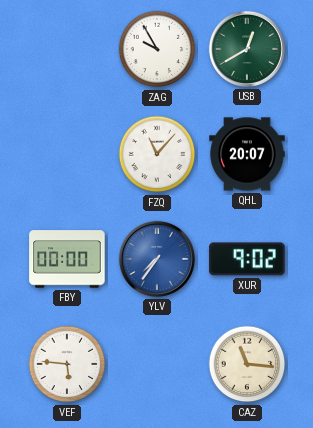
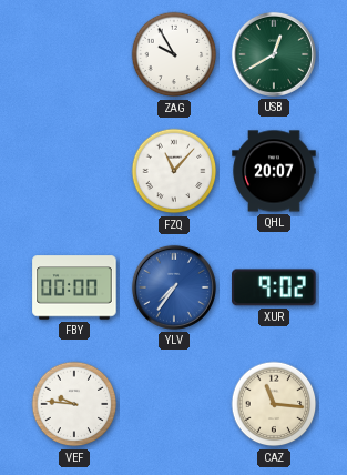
VEF: 5:46 -> 9:46
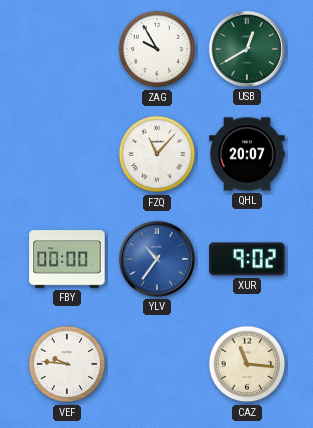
YLV: 7:36 -> 10:36
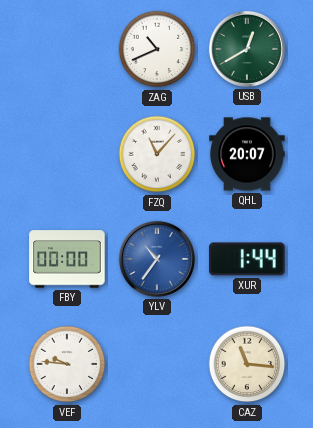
ZAG: 9:55 -> 10:41
XUR: 9:02 -> 1:44
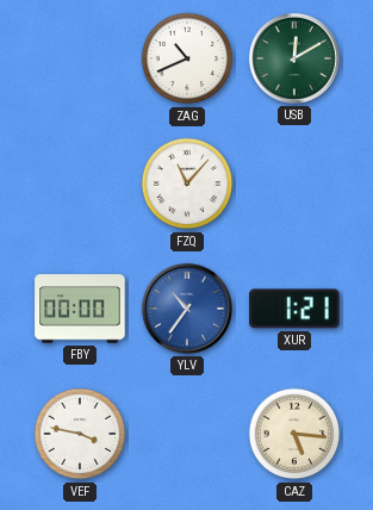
USB: 12:40 -> 12:10
QHL: 20:07 -> none
XUR: 1:44 -> 1:21
VEF: 9:46 -> 3:47
CAZ: 11:16 -> 5:16
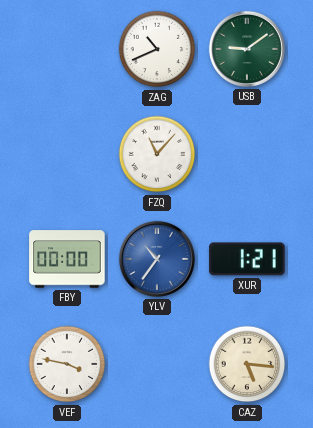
USB: 12:10 -> 9:09
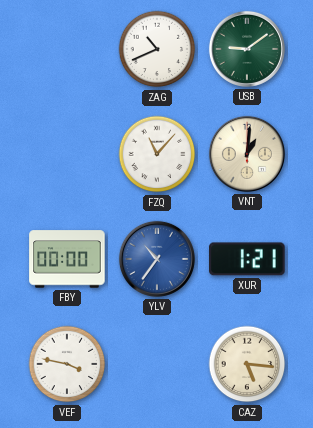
VNT: none -> 1:01
